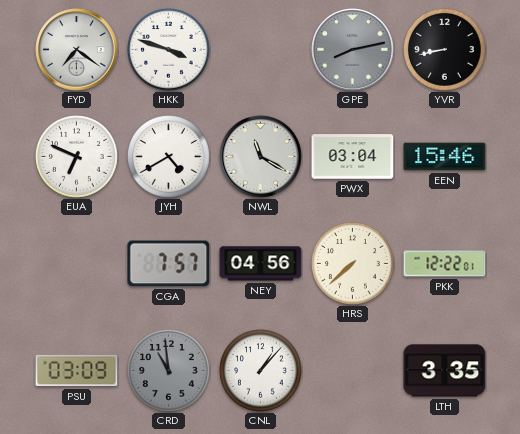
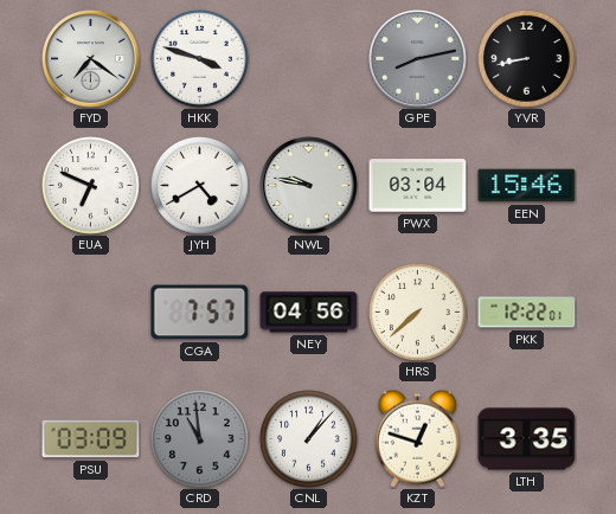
NWL: 11:20 -> 9:47
KZT: none -> 12:48
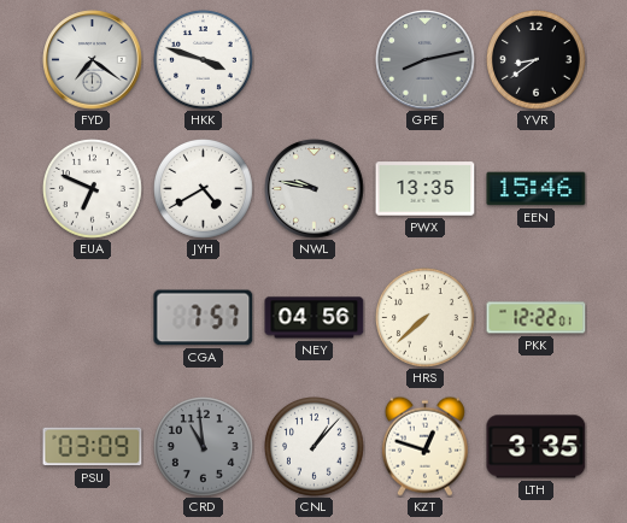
YVR: 8:43 -> 8:39
PWX: 03:04 -> 13:35
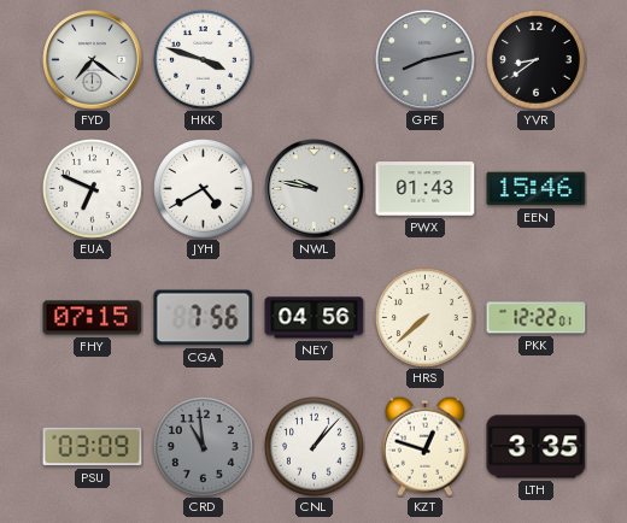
PWX: 13:35 -> 01:43
FHY: none -> 07:15
CGA: 7:57 -> 7:56
